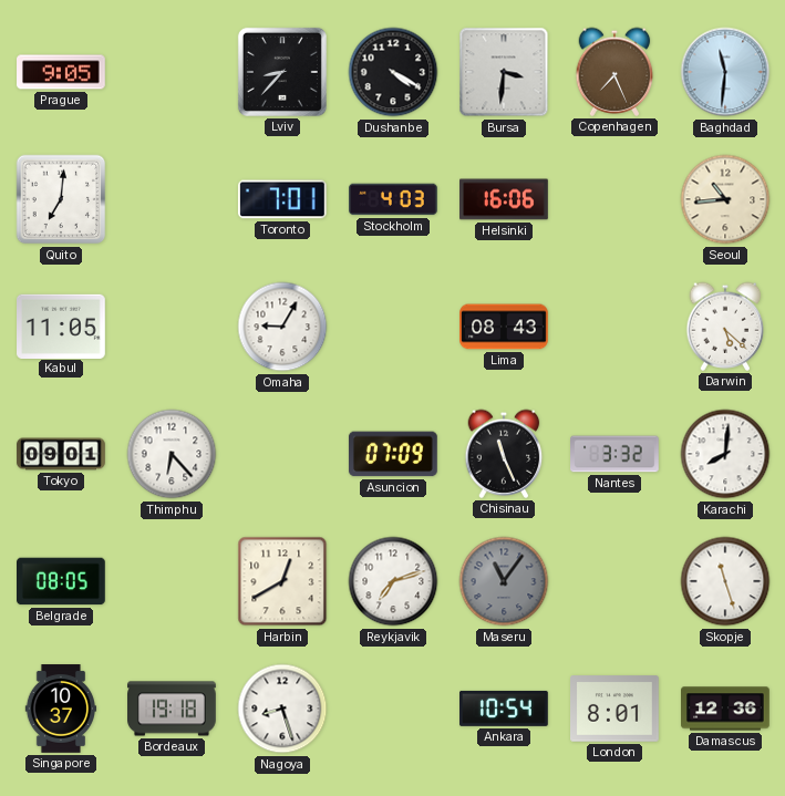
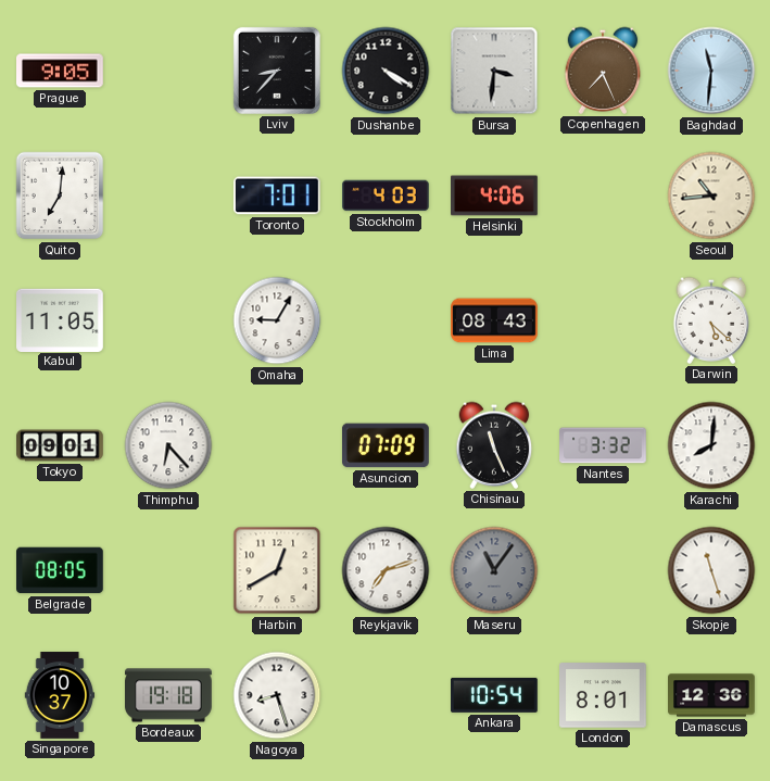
Helsinki: 16:06 -> 4:06
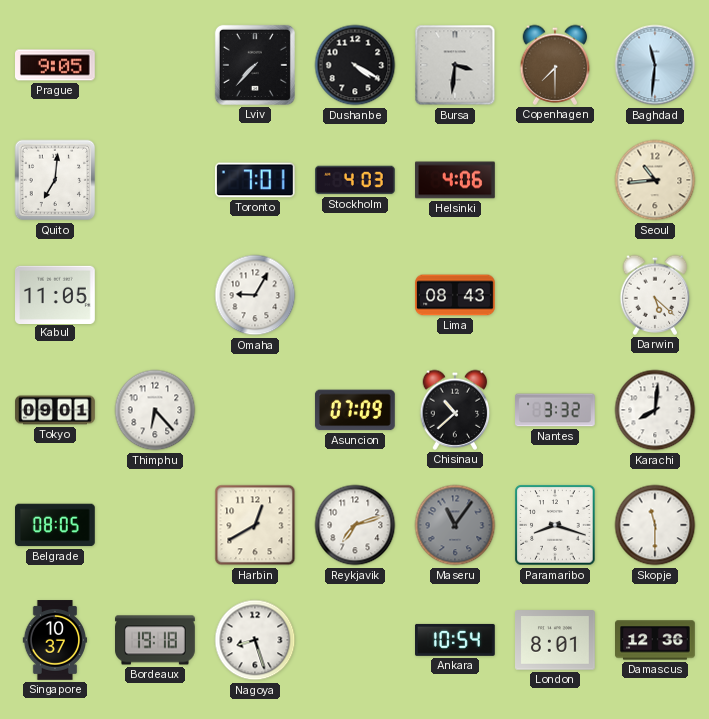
Lviv: 8:37 -> 7:37
Copenhagen: 7:26 -> 7:30
Chisinau: 11:26 -> 10:38
Paramaribo: none -> 8:18
Skopje: 11:27 -> 11:30
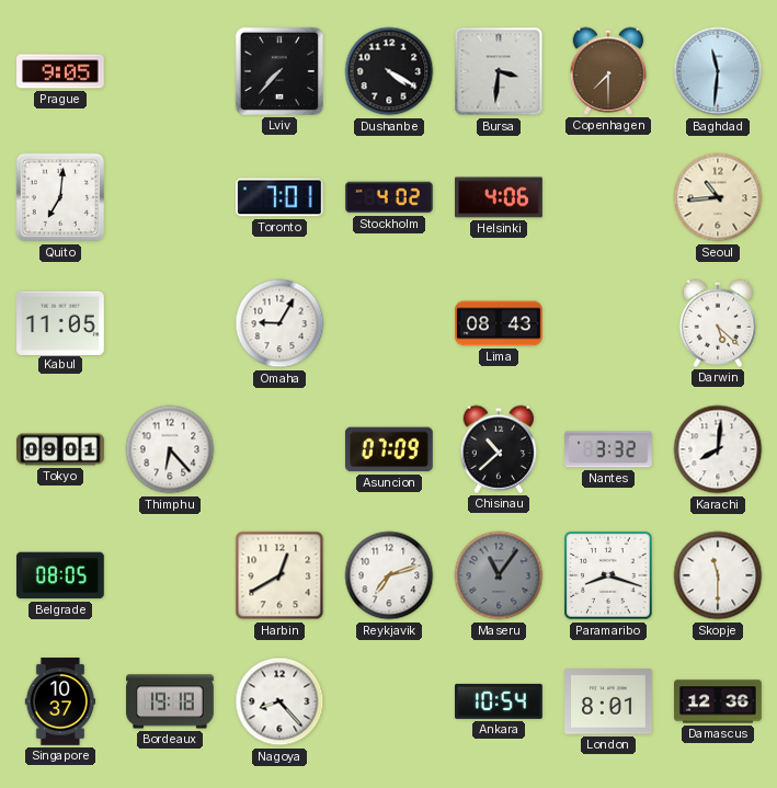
Stockholm: 4:03 -> 4:02
Nagoya: 8:27 -> 8:23
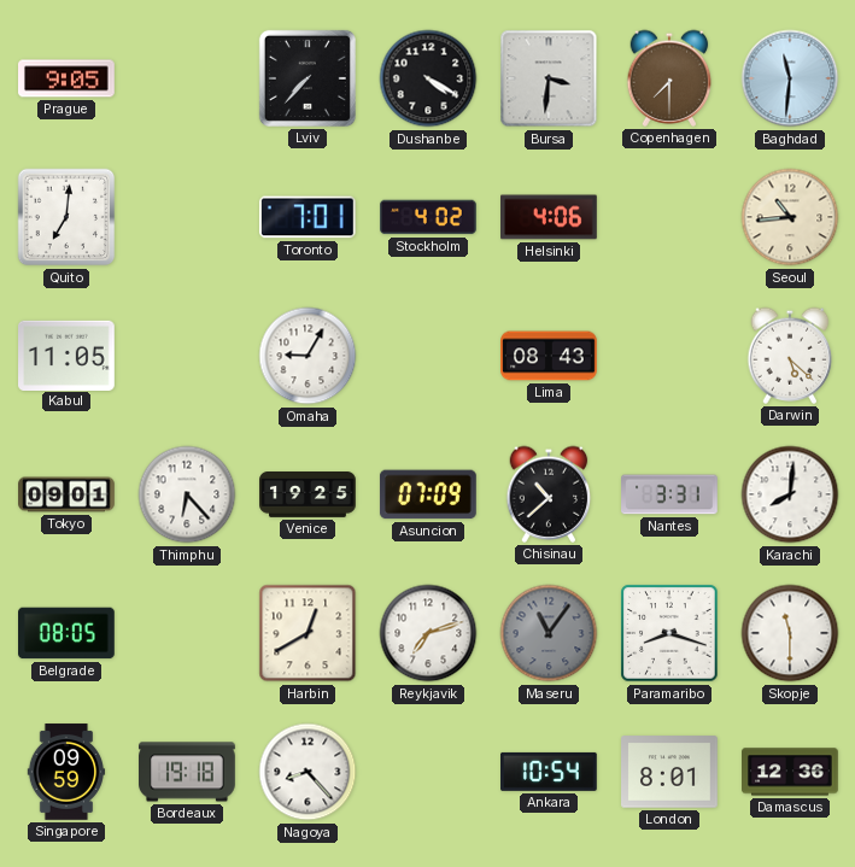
Venice: none -> 19:25
Nantes: 3:32 -> 3:31
Singapore: 10:37 -> 09:59
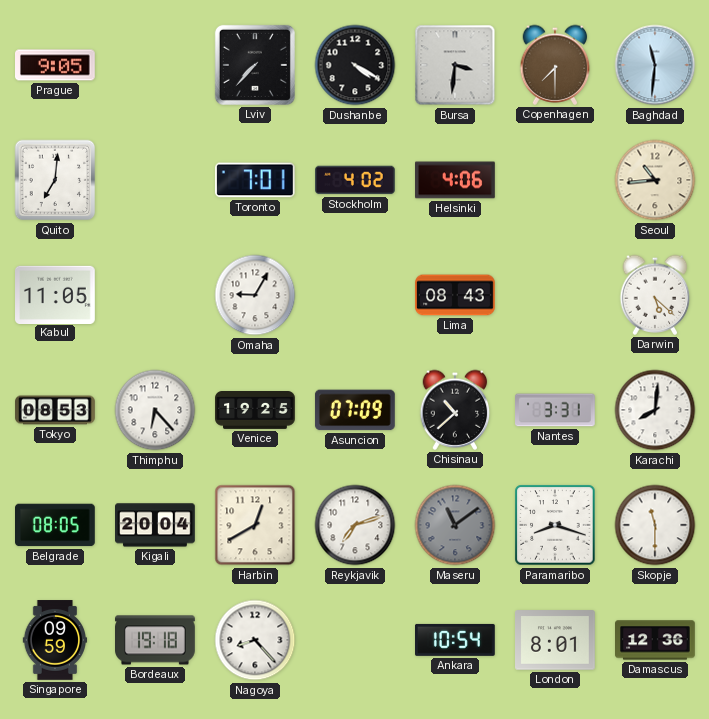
Tokyo: 09:01 -> 08:53
Kigali: none -> 20:04
Maseru: 11:06 -> 11:09
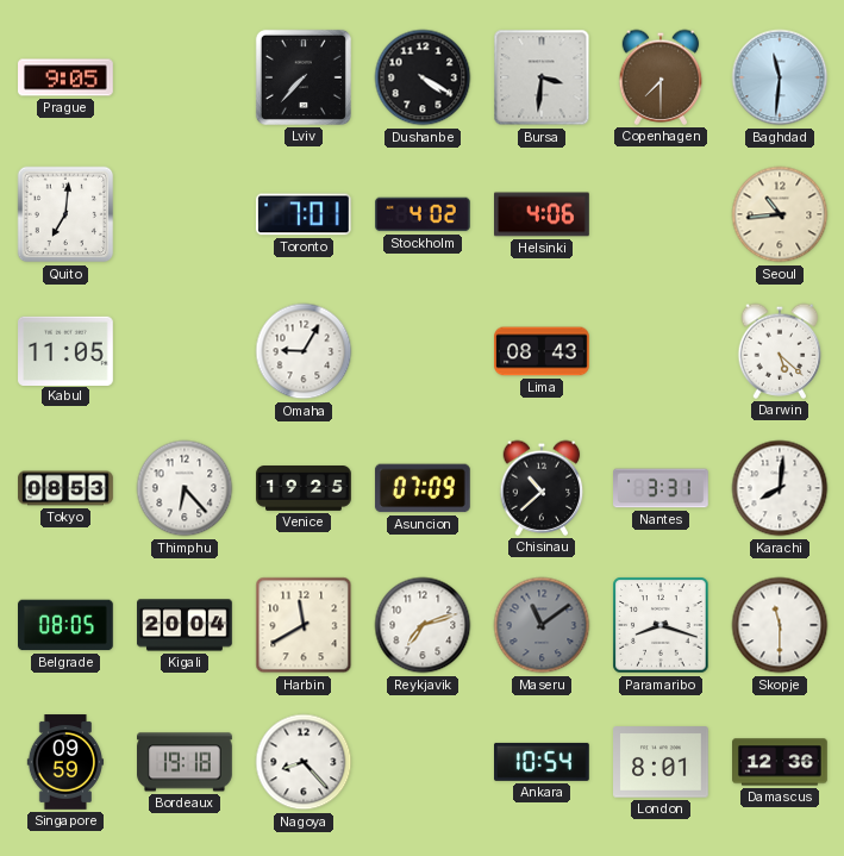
Harbin: 12:40 -> 11:40
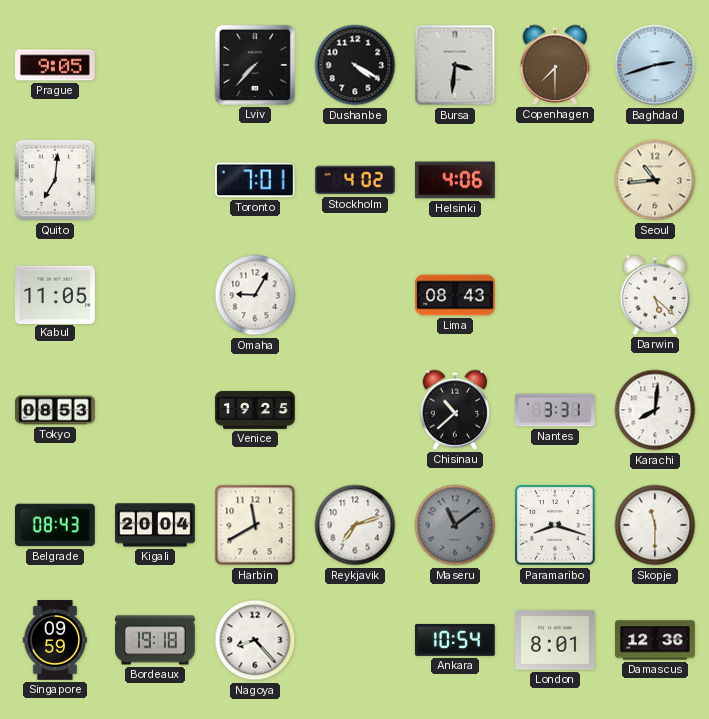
Baghdad: 11:31 -> 2:42
Thimphu: 6:23 -> none
Asuncion: 07:09 -> none
Belgrade: 08:05 -> 08:43
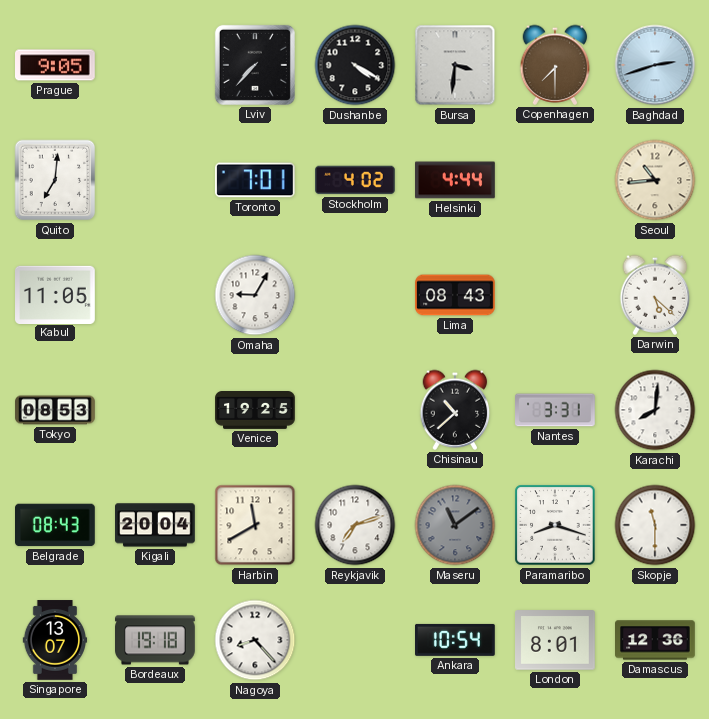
Helsinki: 4:06 -> 4:44
Singapore: 09:59 -> 13:07
